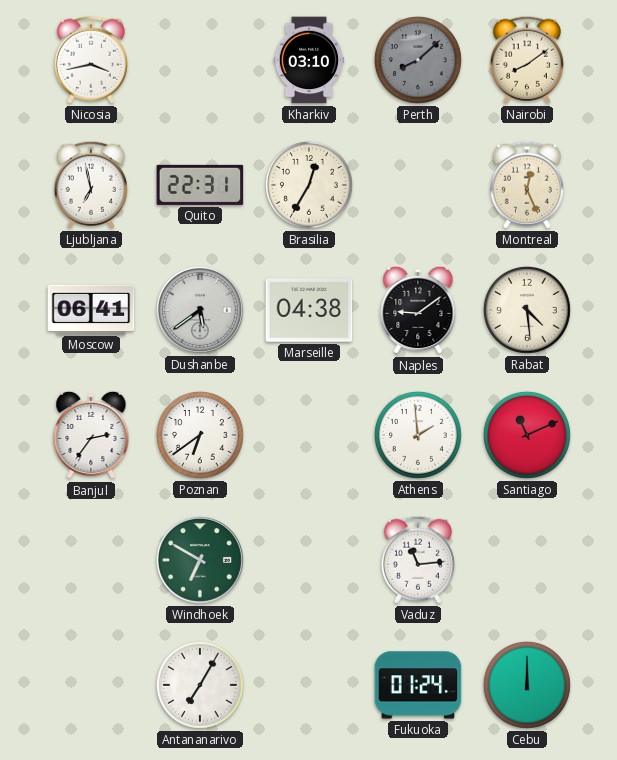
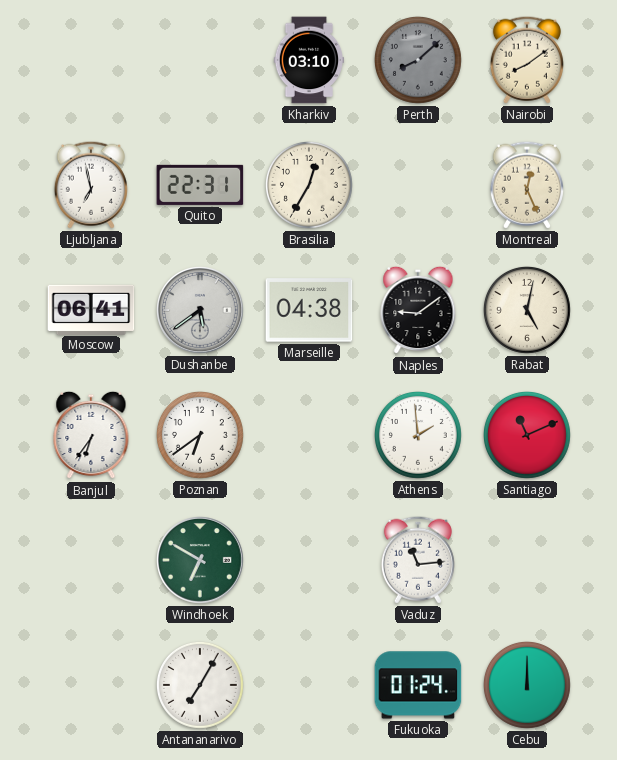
Nicosia: 3:43 -> none
Rabat: 4:29 -> 5:02
Banjul: 2:36 -> 6:36
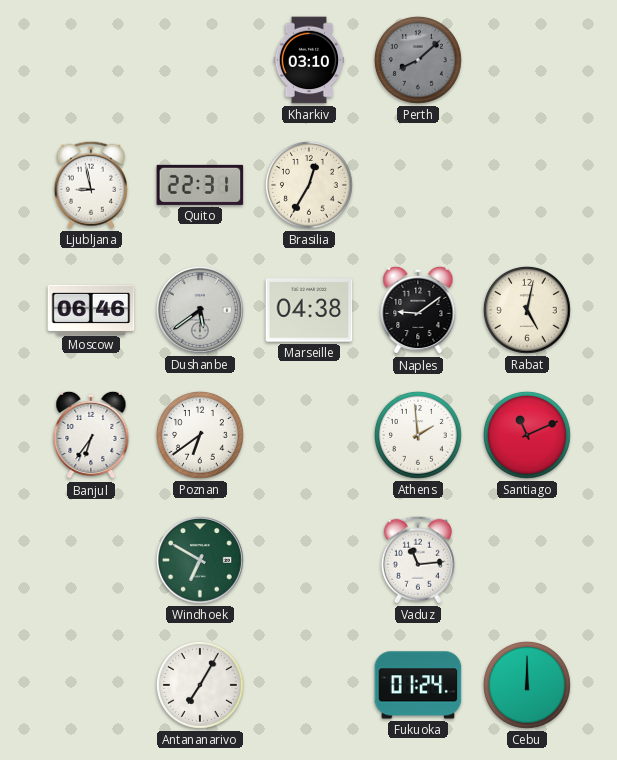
Nairobi: 8:09 -> none
Ljubljana: 6:58 -> 8:58
Montreal: 12:26 -> none
Moscow: 06:41 -> 06:46
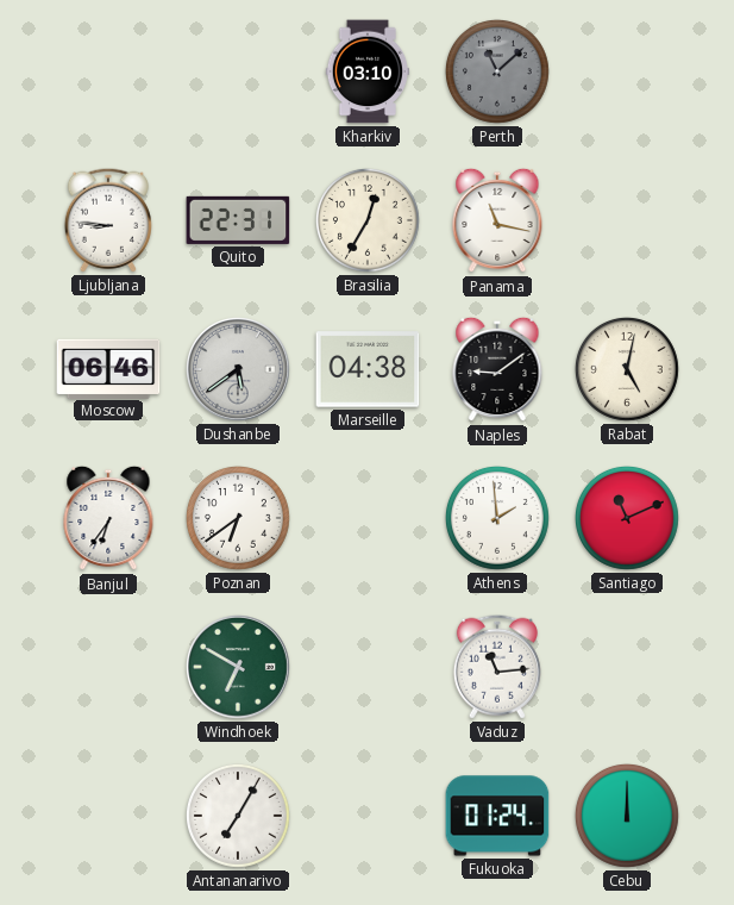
Perth: 8:08 -> 11:08
Ljubljana: 8:58 -> 8:46
Panama: none -> 11:17
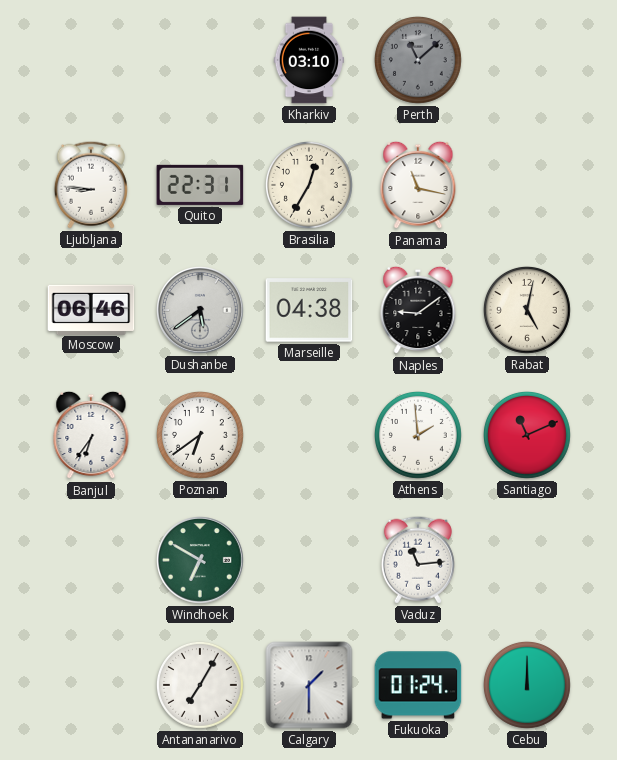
Calgary: none -> 1:30
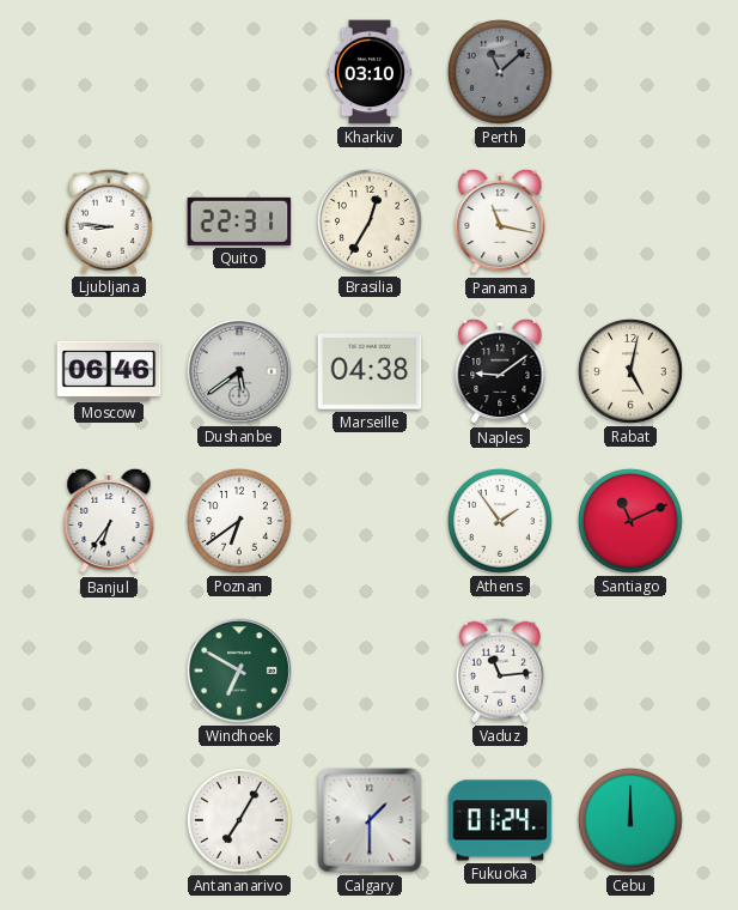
Athens: 1:59 -> 1:54
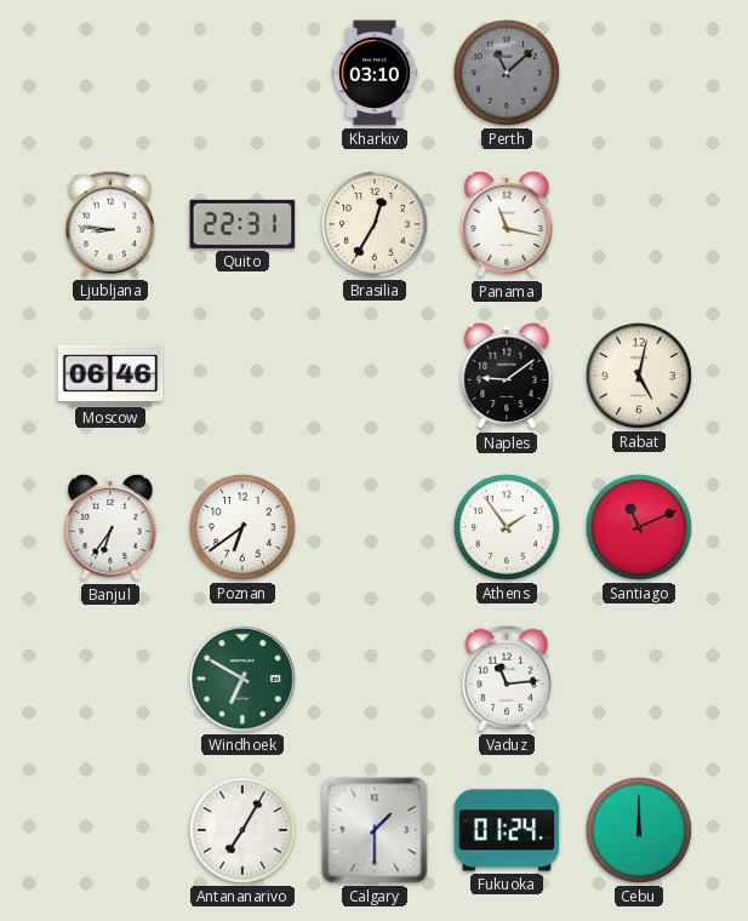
Dushanbe: 5:39 -> none
Marseille: 04:38 -> none
